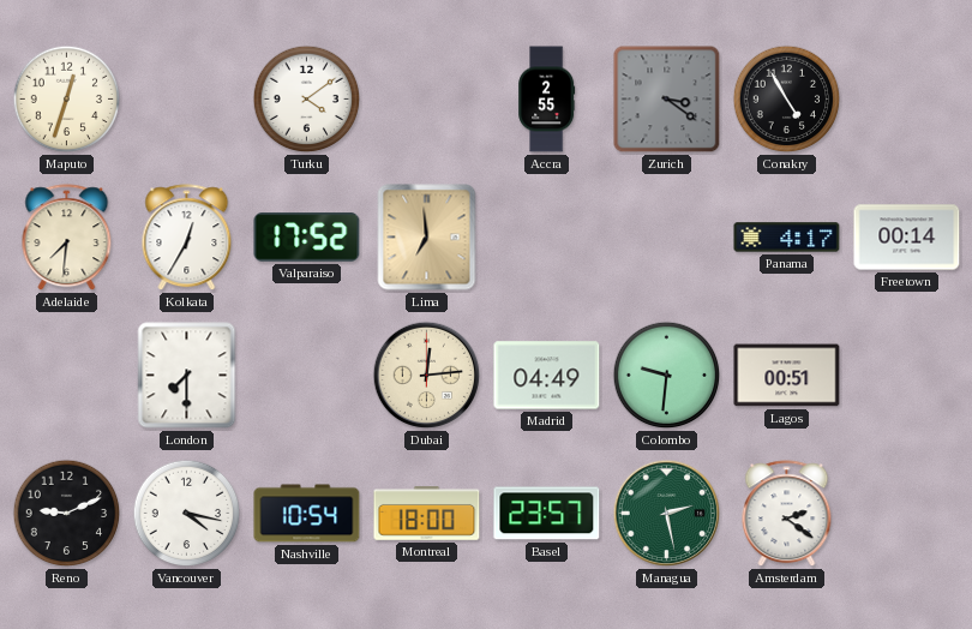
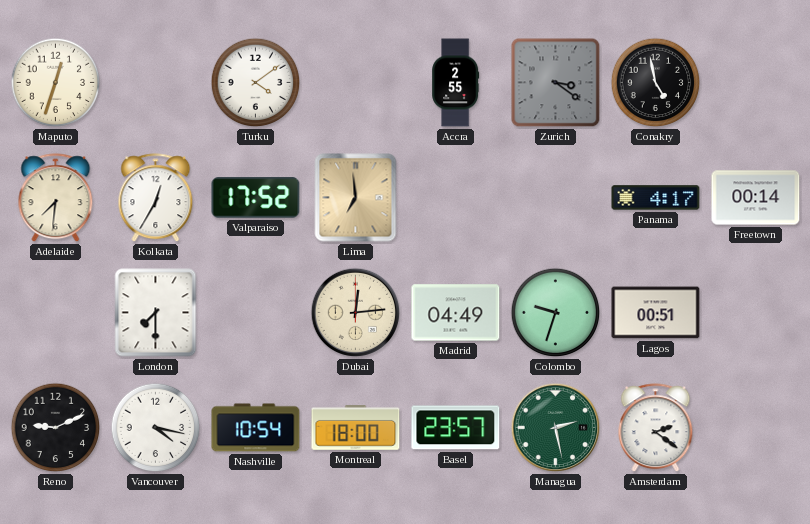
Conakry: 4:55 -> 4:58
Colombo: 9:31 -> 9:33
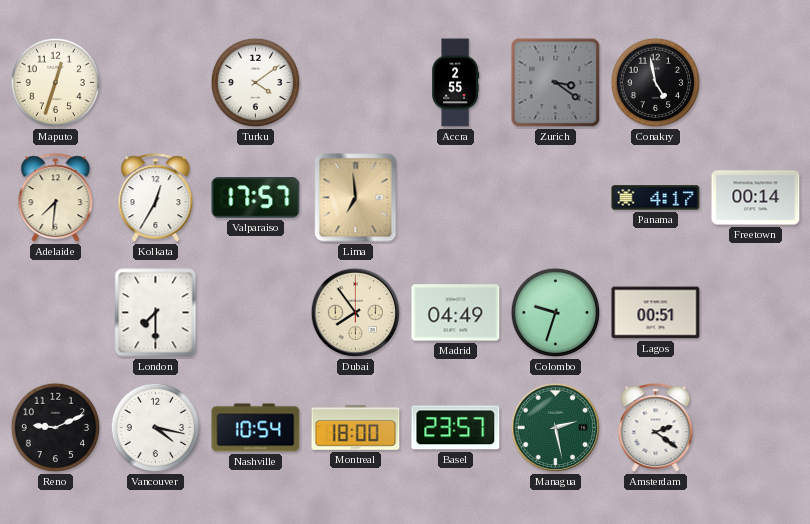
Valparaiso: 17:52 -> 17:57
Dubai: 12:14 -> 7:54
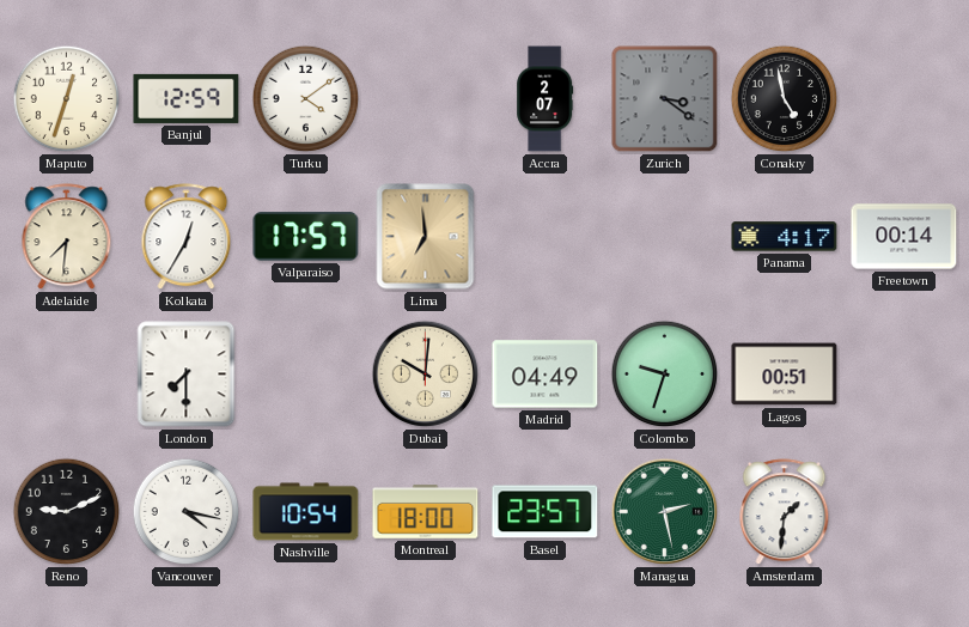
Banjul: none -> 12:59
Accra: 2:55 -> 2:07
Dubai: 7:54 -> 10:01
Amsterdam: 2:21 -> 1:31
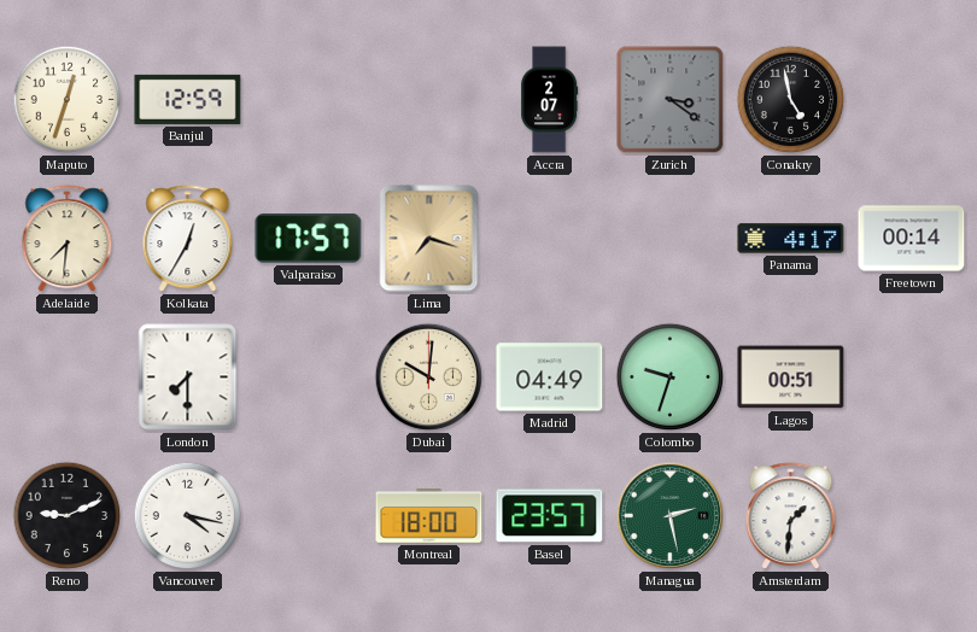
Turku: 4:09 -> none
Lima: 6:59 -> 7:18
Nashville: 10:54 -> none
